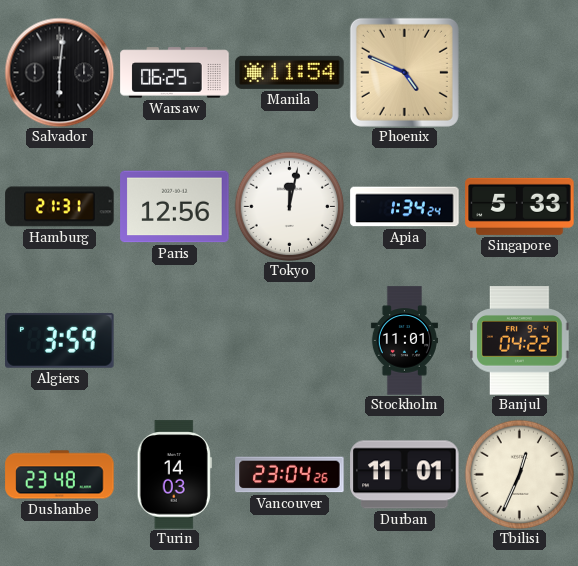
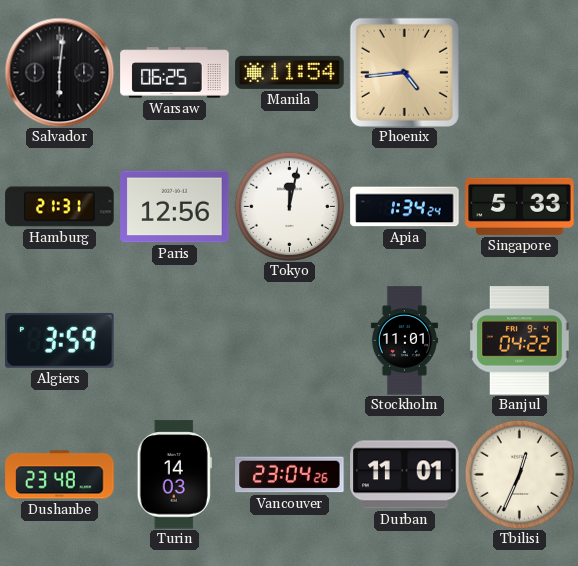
Phoenix: 4:49 -> 4:44
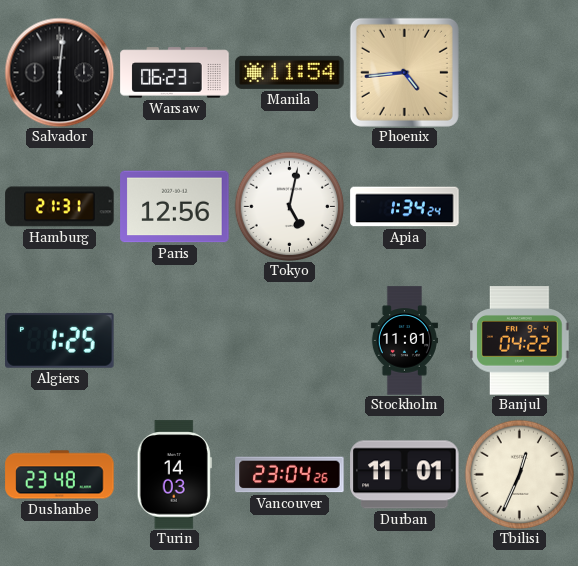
Warsaw: 06:25 -> 06:23
Tokyo: 12:02 -> 5:02
Singapore: 5:33 -> none
Algiers: 3:59 -> 1:25
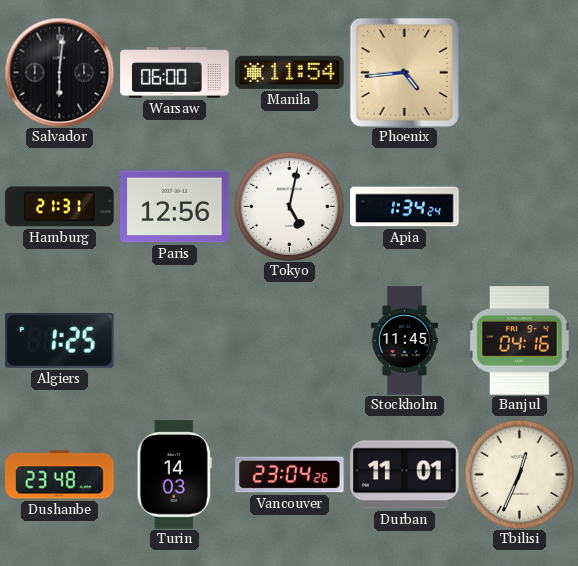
Warsaw: 06:23 -> 06:00
Stockholm: 11:01 -> 11:45
Banjul: 04:22 -> 04:16
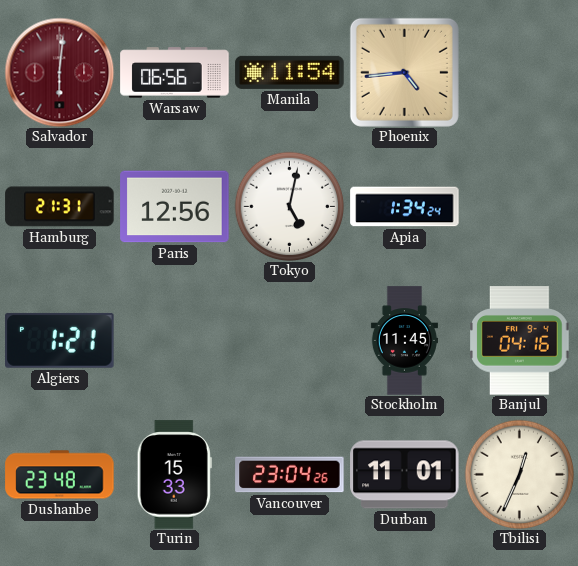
Salvador dial: black -> burgundy
Warsaw: 06:00 -> 06:56
Algiers: 1:25 -> 1:21
Turin: 14:03 -> 15:33
